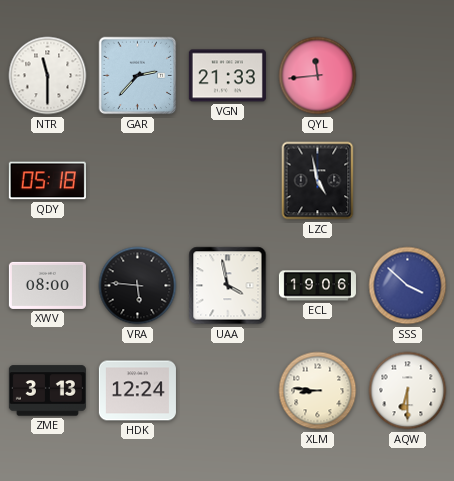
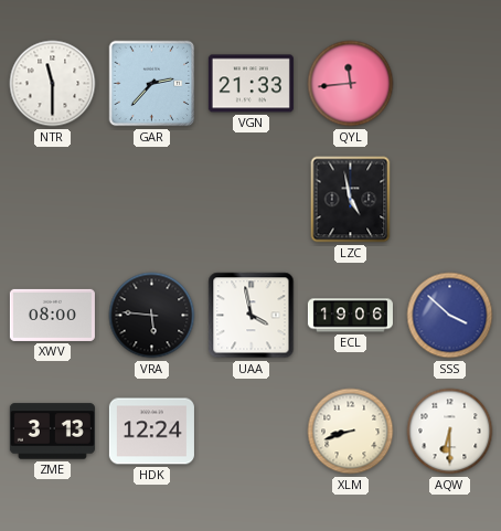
QDY: 05:18 -> none
XLM: 8:46 -> 8:42
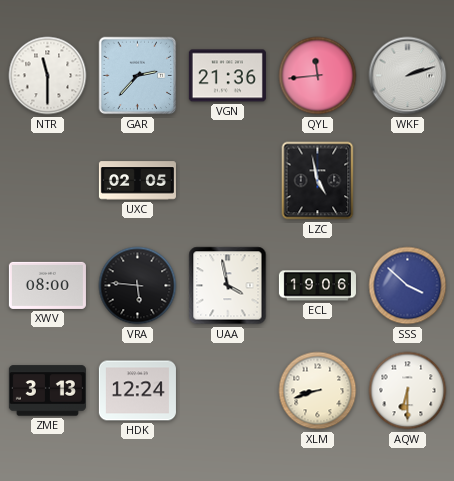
VGN: 21:33 -> 21:36
WKF: none -> 2:12
UXC: none -> 02:05
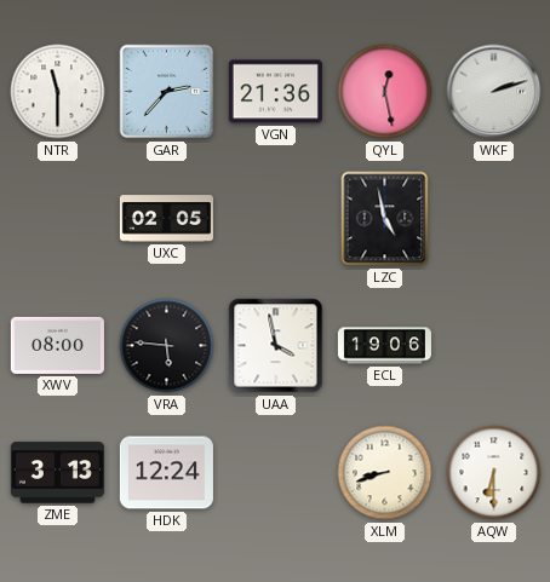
QYL: 11:44 -> 12:28
SSS: 3:52 -> none
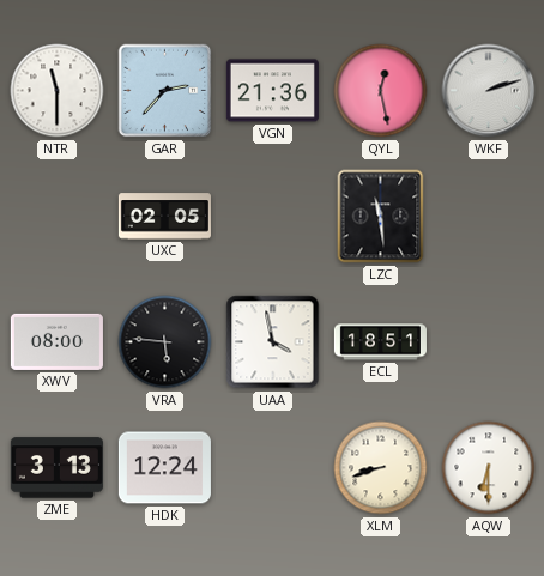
LZC: 4:58 -> 11:29
ECL: 19:06 -> 18:51
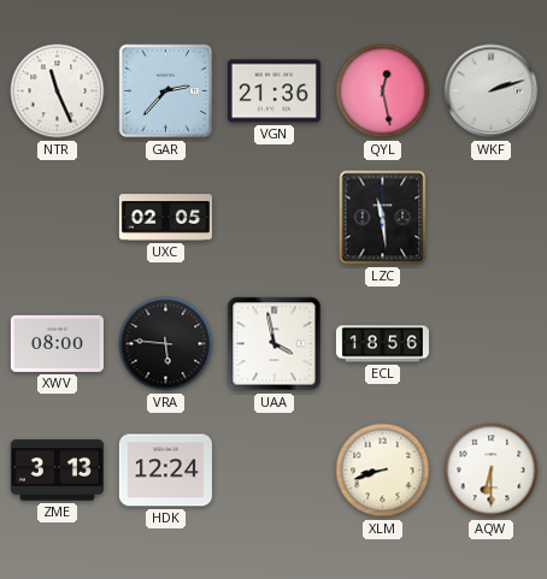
NTR: 11:30 -> 11:26
ECL: 18:51 -> 18:56
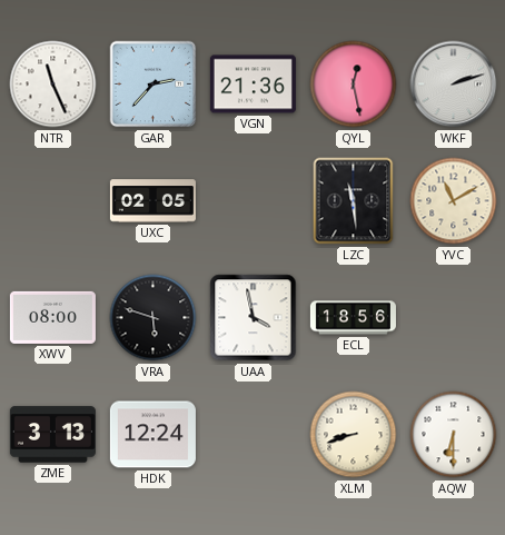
YVC: none -> 11:10
VRA: 5:46 -> 5:48
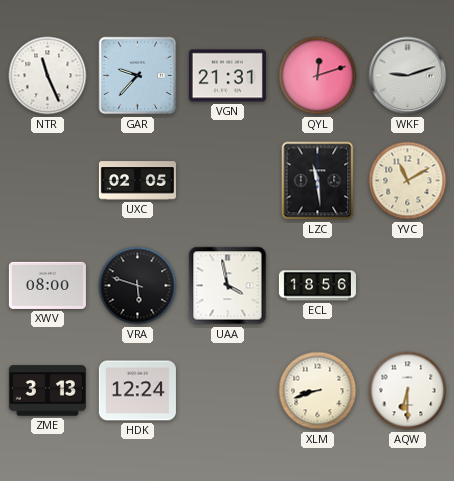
GAR: 2:37 -> 9:37
VGN: 21:36 -> 21:31
QYL: 12:28 -> 12:12
WKF: 2:12 -> 9:12
